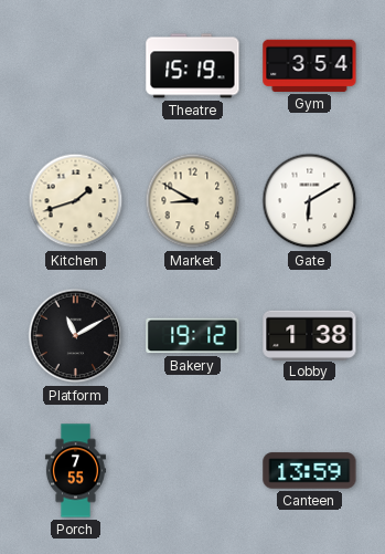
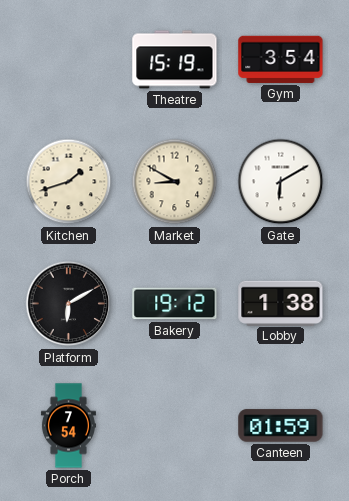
Platform: 11:10 -> 6:10
Porch: 7:55 -> 7:54
Canteen: 13:59 -> 01:59
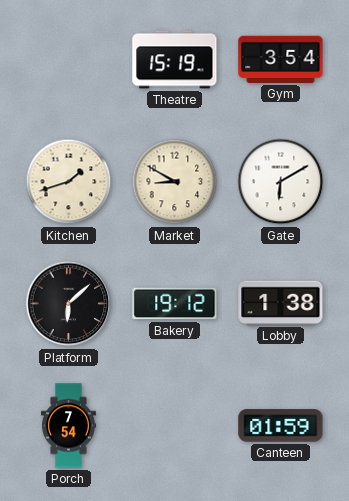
Platform: 6:10 -> 6:08
